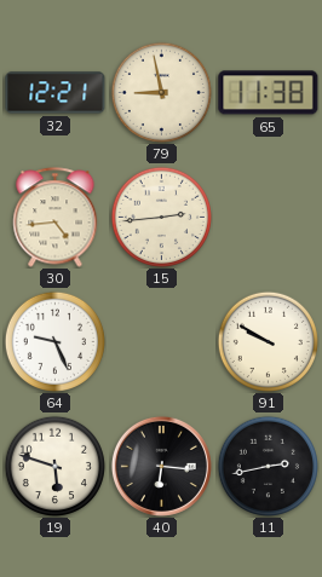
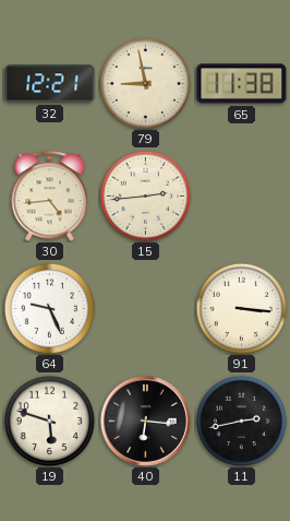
91: 9:50 -> 3:16
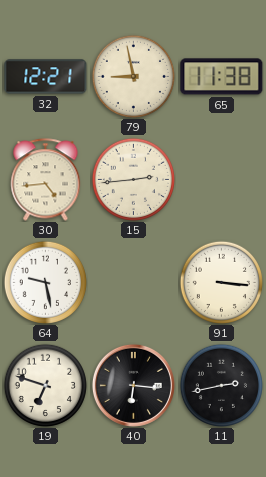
64: 9:26 -> 9:28
19: 5:48 -> 6:48
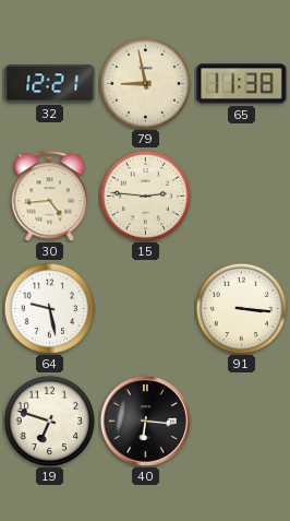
15: 2:44 -> 2:46
11: 2:43 -> none
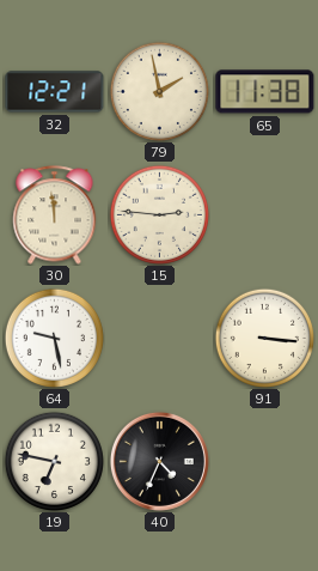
79: 8:58 -> 1:58
30: 4:44 -> 11:59
19: 6:48 -> 6:47
40: 6:16 -> 4:34
